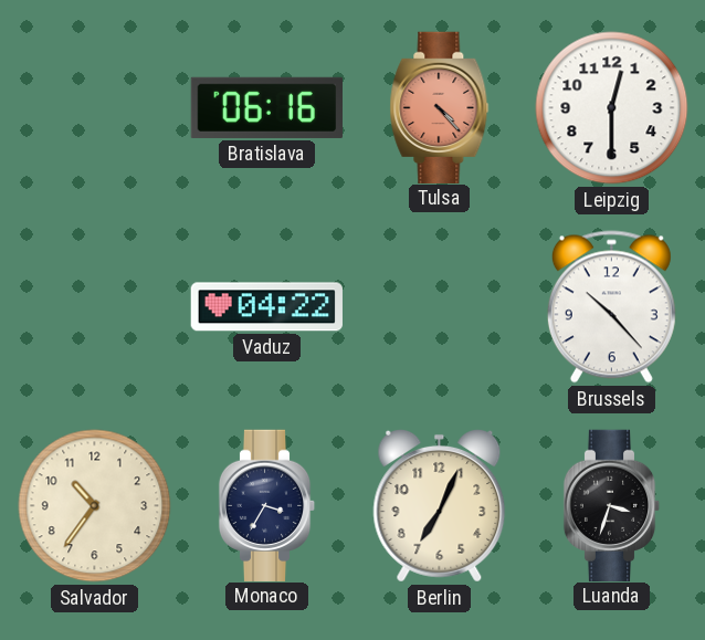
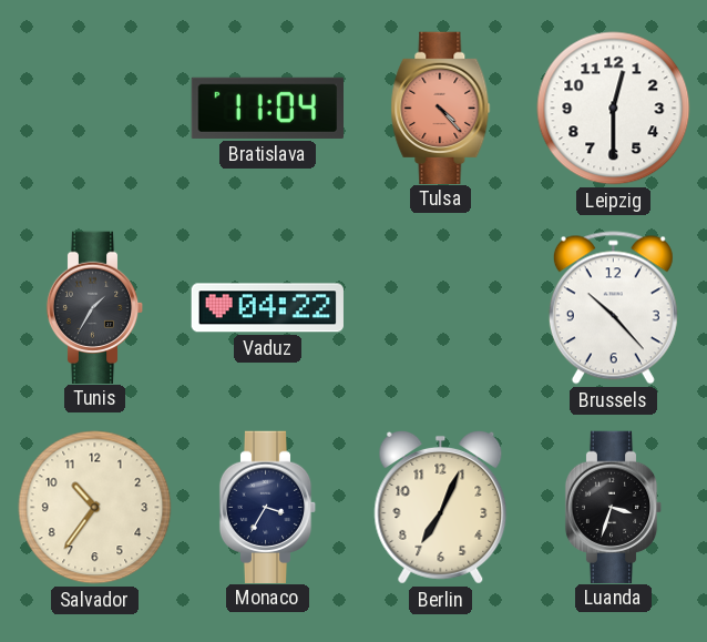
Bratislava: 06:16 -> 11:04
Tunis: none -> 1:35
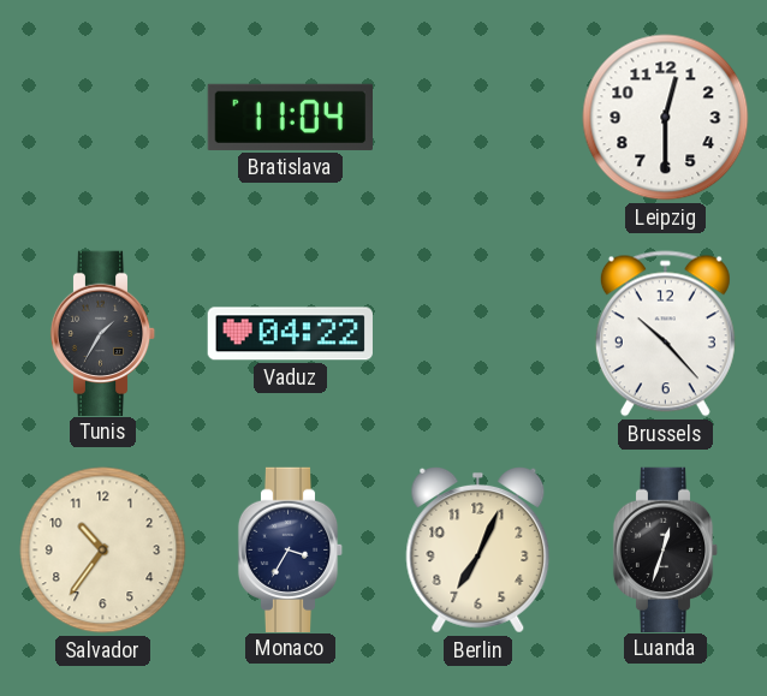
Tulsa: 4:23 -> none
Luanda: 3:33 -> 12:33
